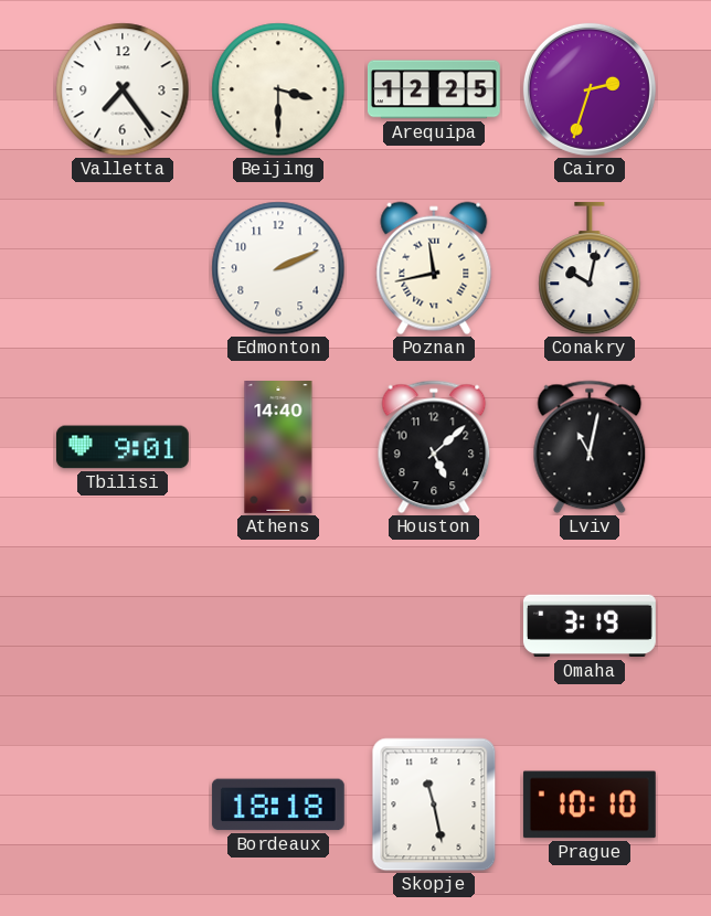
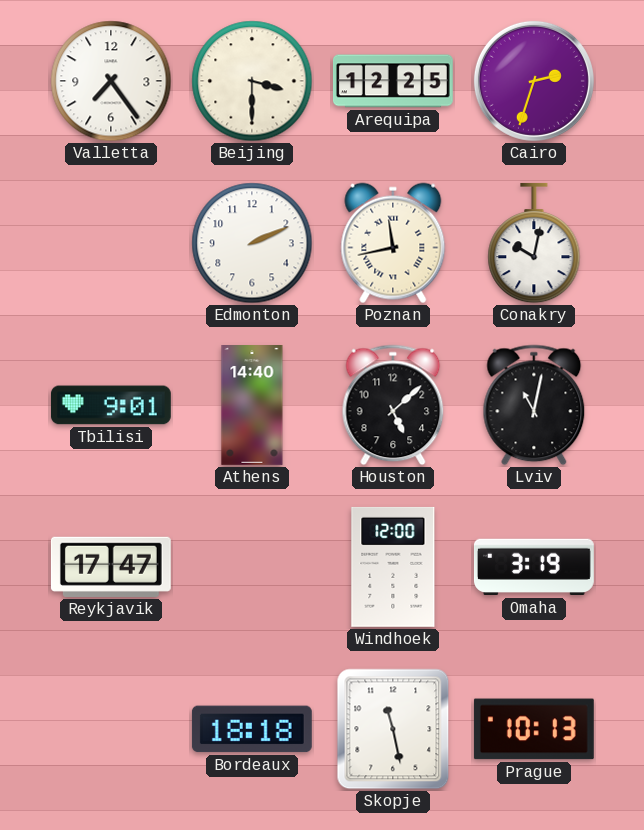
Reykjavik: none -> 17:47
Windhoek: none -> 12:00
Prague: 10:10 -> 10:13
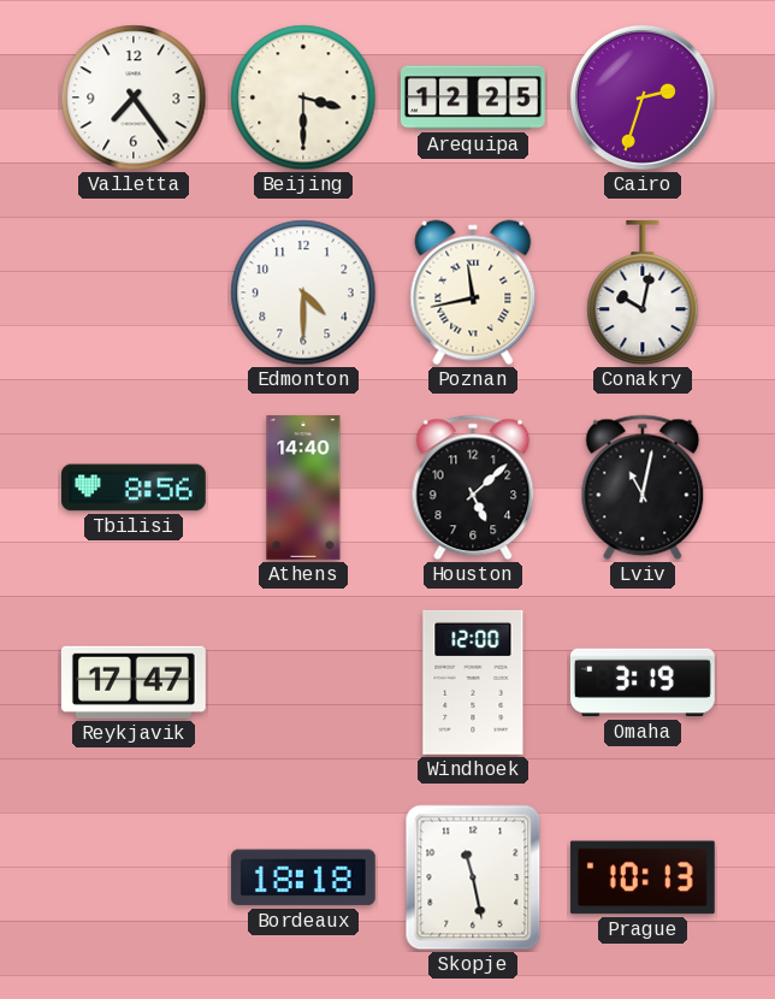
Edmonton: 2:11 -> 4:30
Tbilisi: 9:01 -> 8:56
